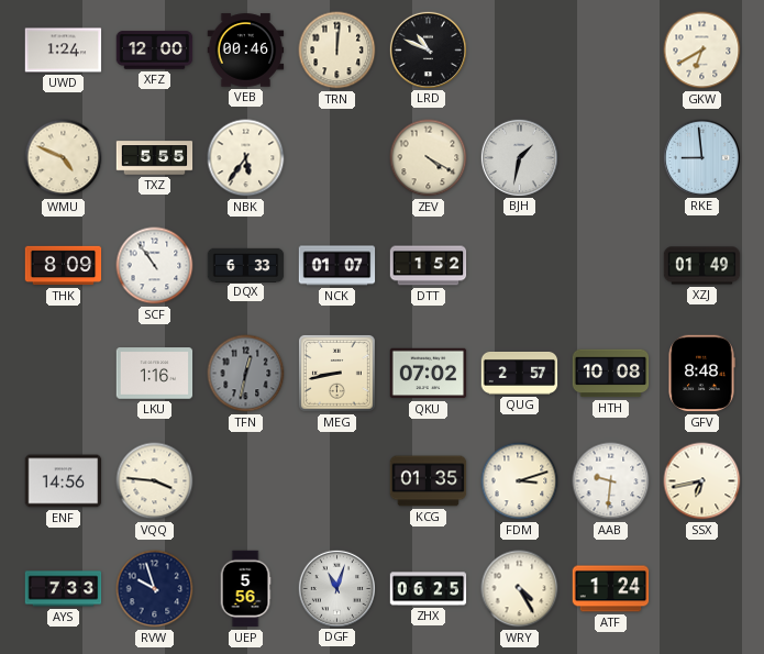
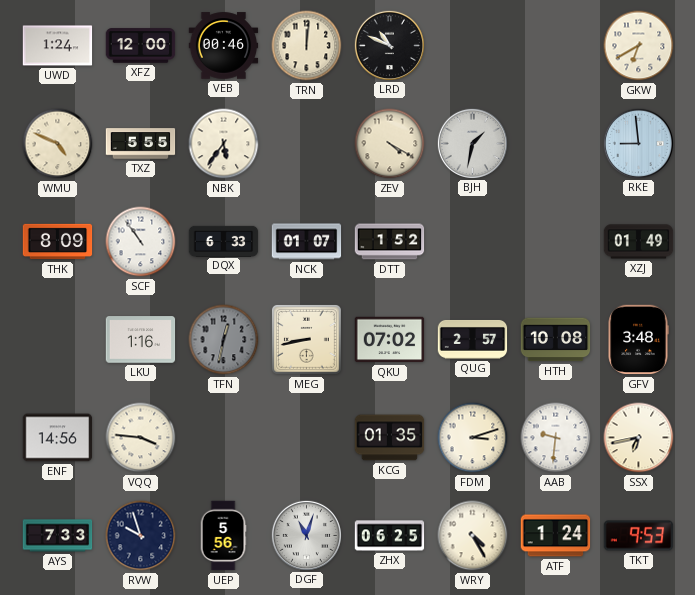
GFV: 8:48 -> 3:48
TKT: none -> 9:53
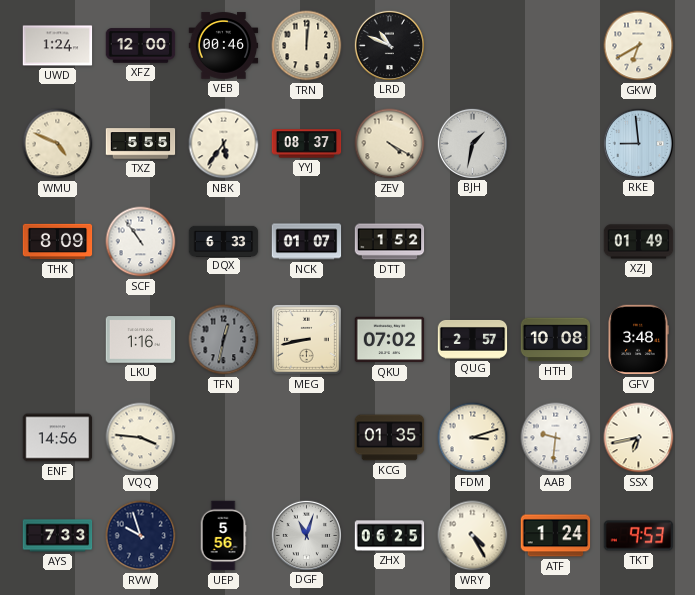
YYJ: none -> 08:37
